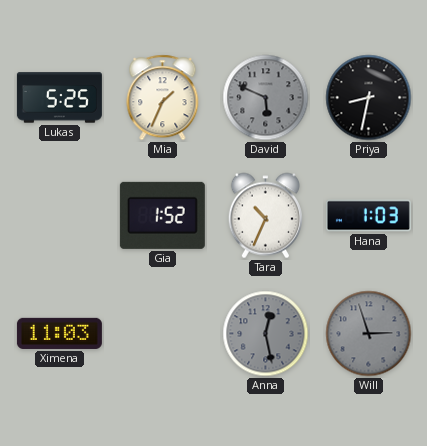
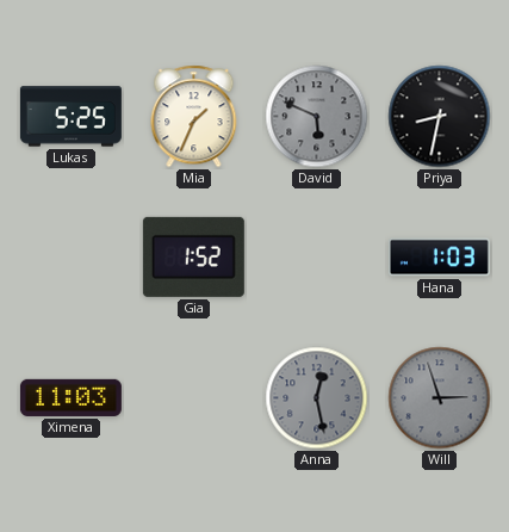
Tara: 10:34 -> none
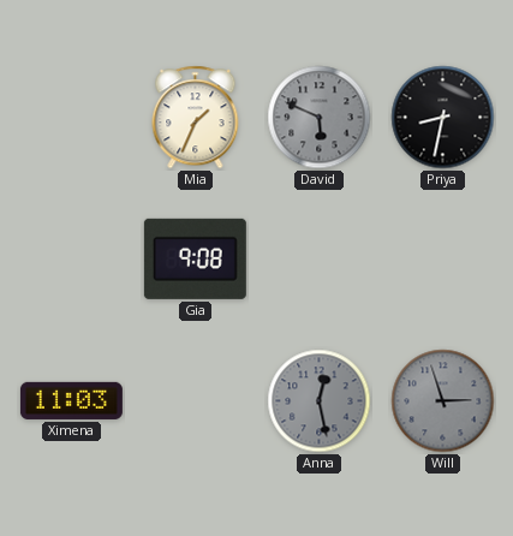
Lukas: 5:25 -> none
Gia: 1:52 -> 9:08
Hana: 1:03 -> none
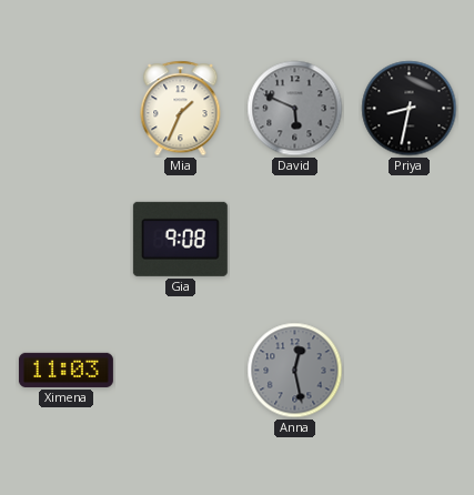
Will: 2:57 -> none
